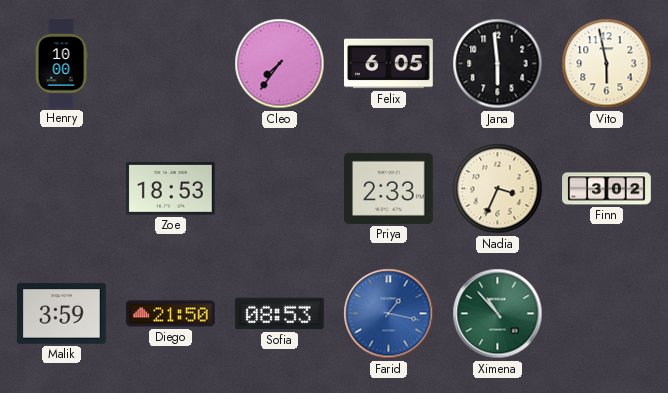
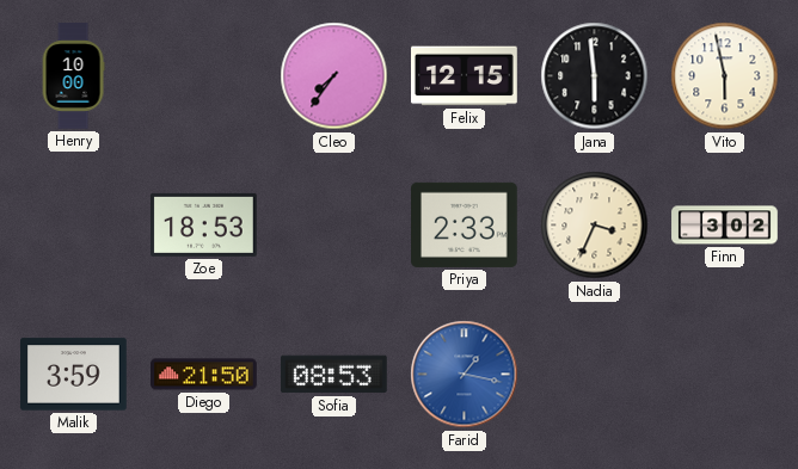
Felix: 6:05 -> 12:15
Ximena: 10:53 -> none
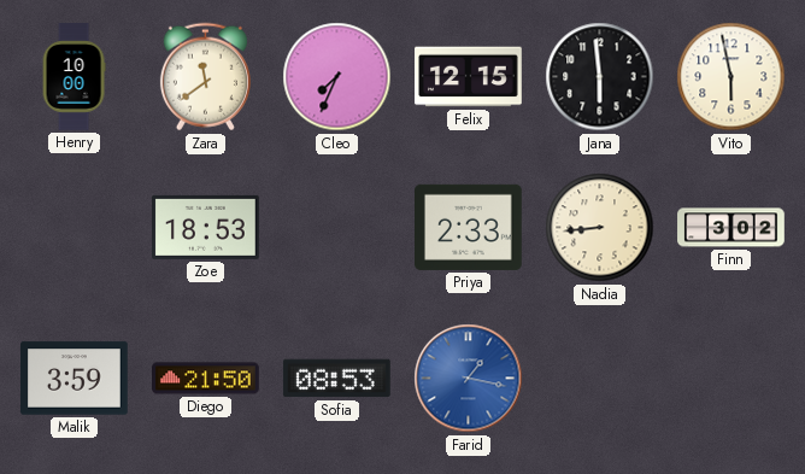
Zara: none -> 11:39
Cleo: 7:36 -> 7:34
Nadia: 3:34 -> 8:44
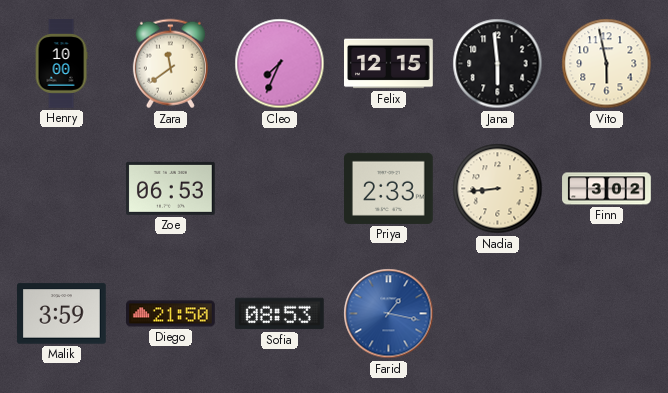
Zoe: 18:53 -> 06:53
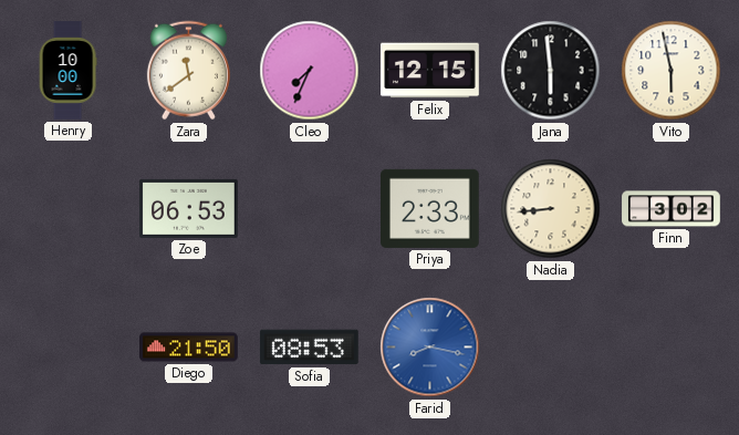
Malik: 3:59 -> none
Farid: 1:17 -> 8:17
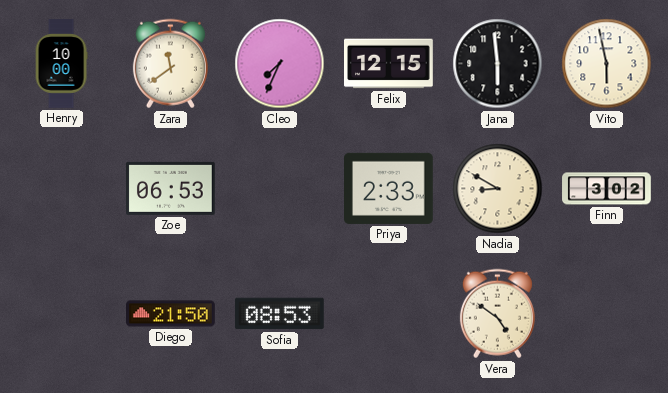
Nadia: 8:44 -> 8:50
Farid: 8:17 -> none
Vera: none -> 4:51
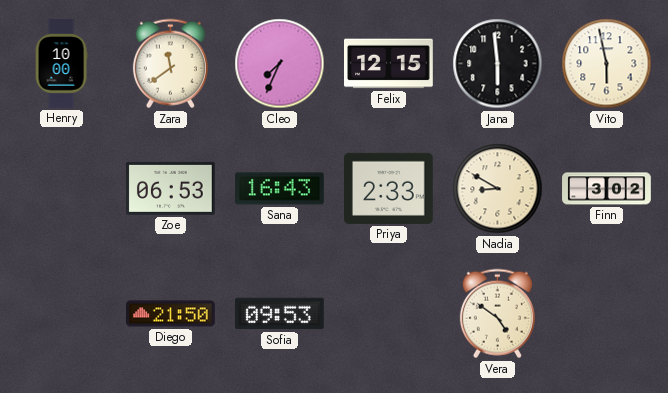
Sana: none -> 16:43
Sofia: 08:53 -> 09:53
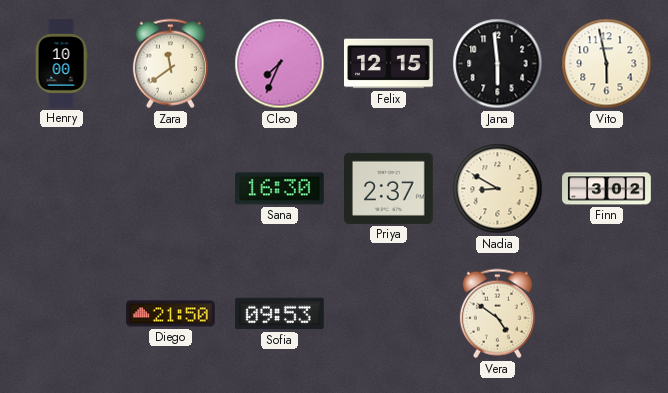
Zoe: 06:53 -> none
Sana: 16:43 -> 16:30
Priya: 2:33 -> 2:37
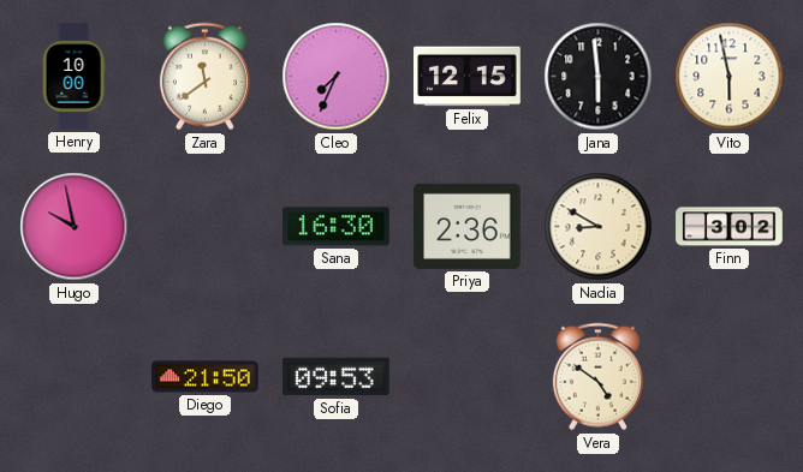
Hugo: none -> 9:58
Priya: 2:37 -> 2:36
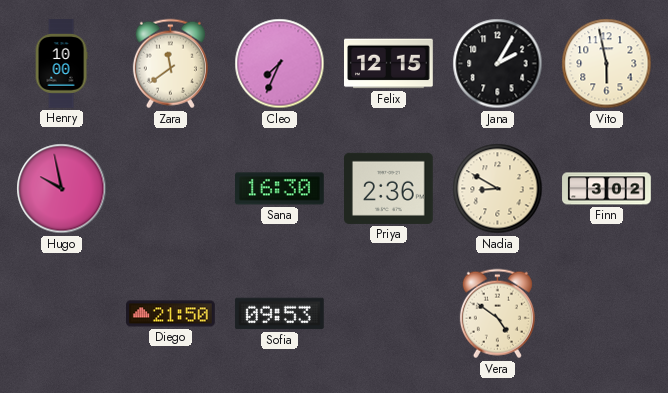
Jana: 5:59 -> 2:05
